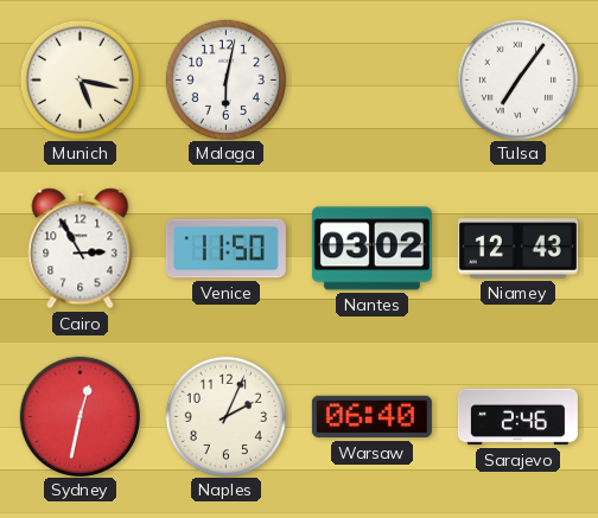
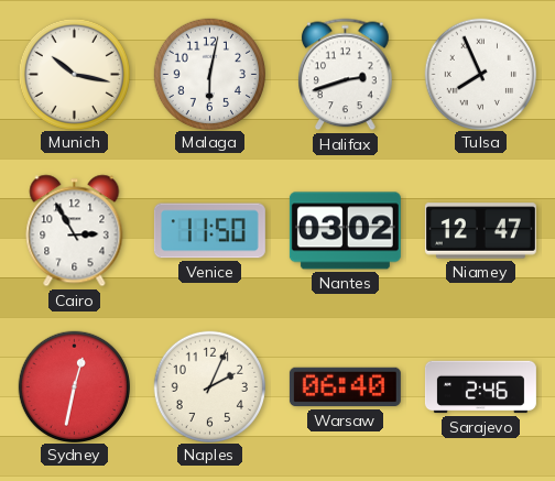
Munich: 5:17 -> 10:17
Halifax: none -> 2:42
Tulsa: 7:06 -> 7:56
Niamey: 12:43 -> 12:47
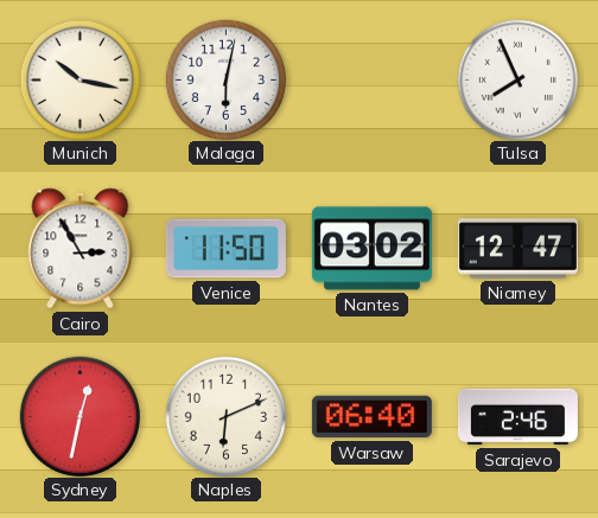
Halifax: 2:42 -> none
Naples: 2:04 -> 6:11
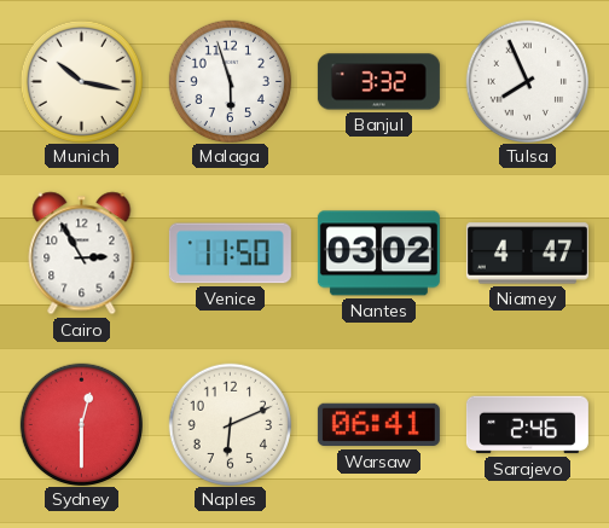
Malaga: 6:02 -> 5:57
Banjul: none -> 3:32
Niamey: 12:47 -> 4:47
Sydney: 12:32 -> 12:30
Warsaw: 06:40 -> 06:41
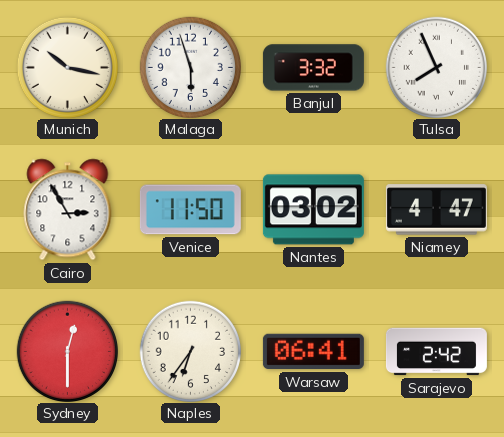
Naples: 6:11 -> 6:36
Sarajevo: 2:46 -> 2:42
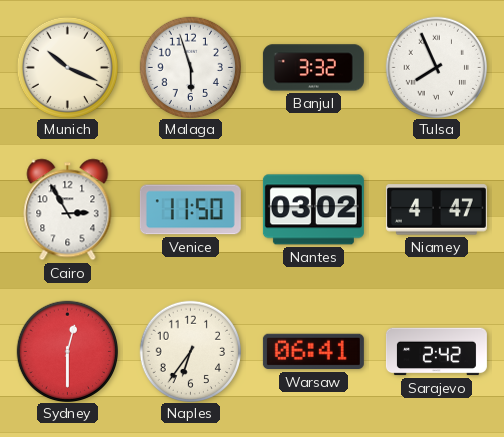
Munich: 10:17 -> 10:19
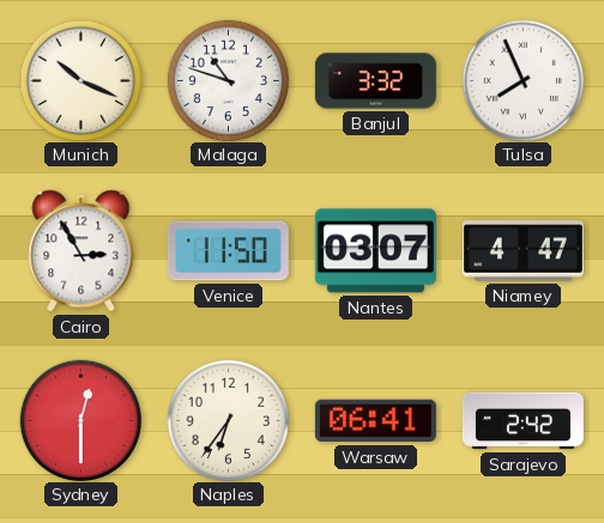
Malaga: 5:57 -> 10:48
Nantes: 03:02 -> 03:07
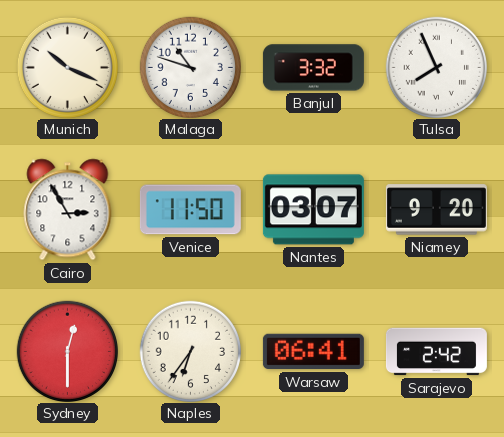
Niamey: 4:47 -> 9:20
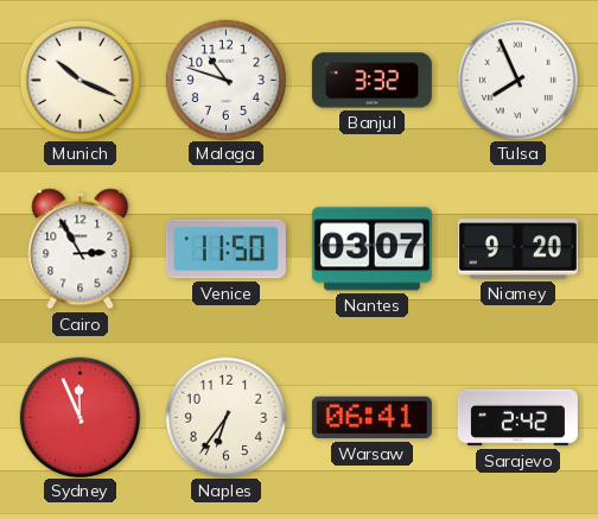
Sydney: 12:30 -> 11:56
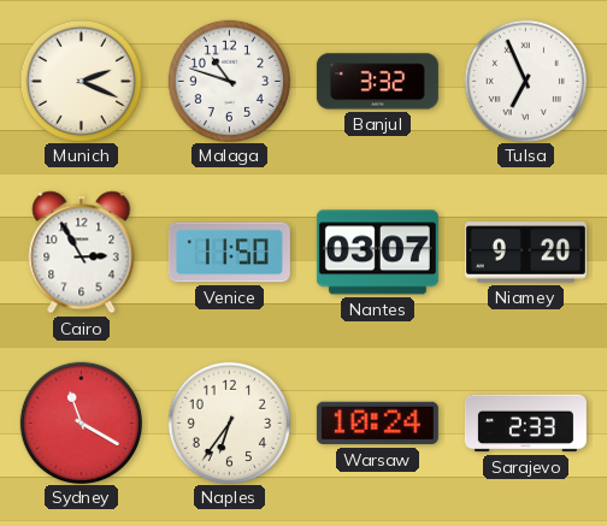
Munich: 10:19 -> 2:19
Tulsa: 7:56 -> 6:56
Sydney: 11:56 -> 11:20
Warsaw: 06:41 -> 10:24
Sarajevo: 2:42 -> 2:33
